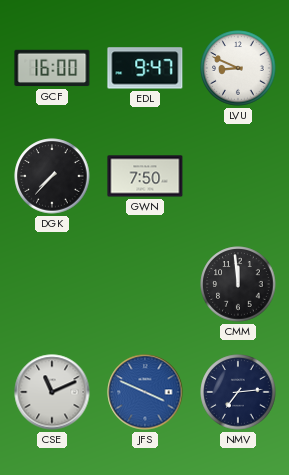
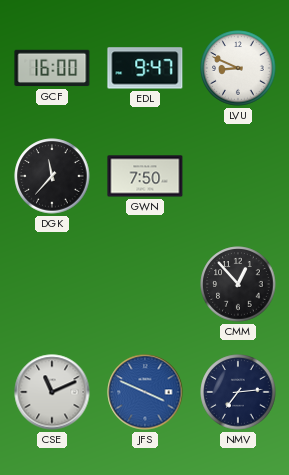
DGK: 7:37 -> 11:37
CMM: 11:59 -> 12:53
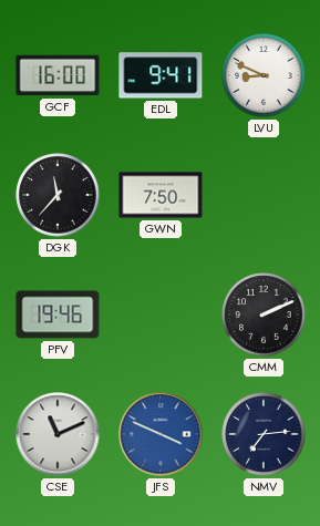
EDL: 9:47 -> 9:41
PFV: none -> 19:46
CMM: 12:53 -> 2:11
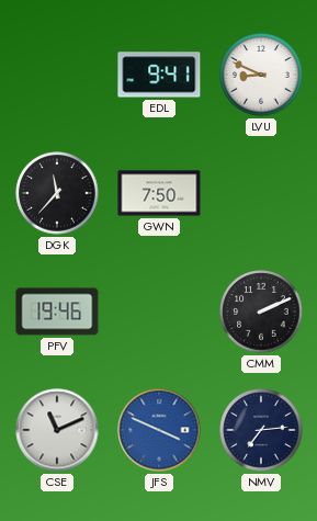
GCF: 16:00 -> none
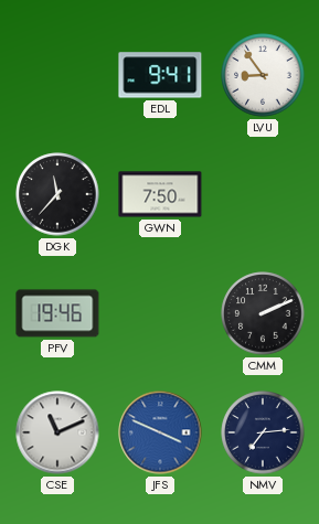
LVU: 8:49 -> 8:54
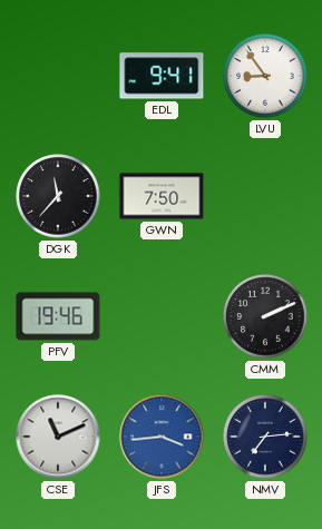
JFS: 3:49 -> 3:44
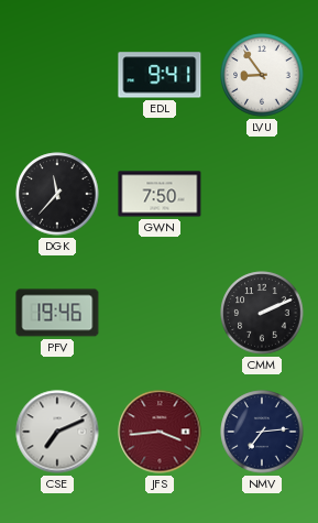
CSE: 11:11 -> 7:11
JFS dial: blue -> burgundy
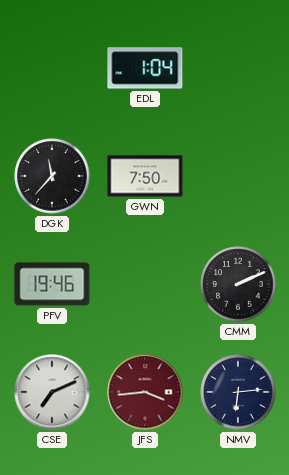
EDL: 9:41 -> 1:04
LVU: 8:54 -> none
NMV: 7:14 -> 6:14
